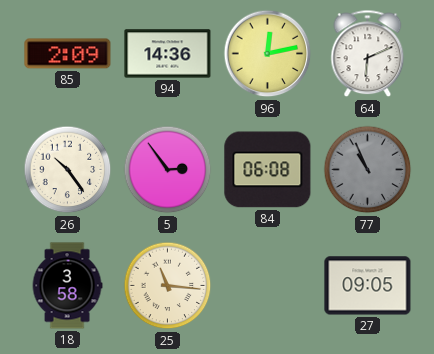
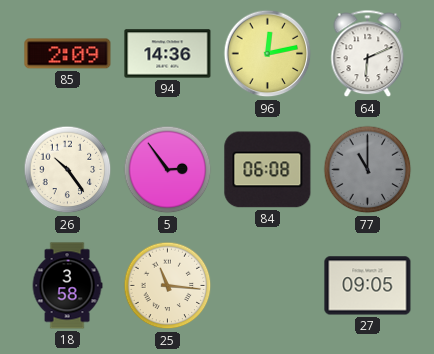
77: 10:56 -> 11:00
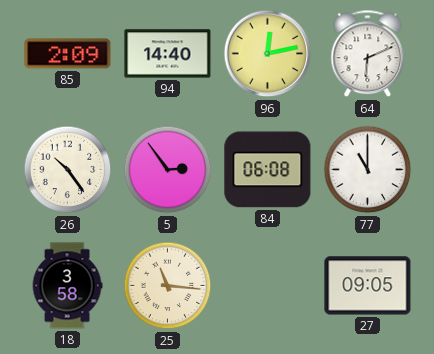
94: 14:36 -> 14:40
77 dial: grey -> white
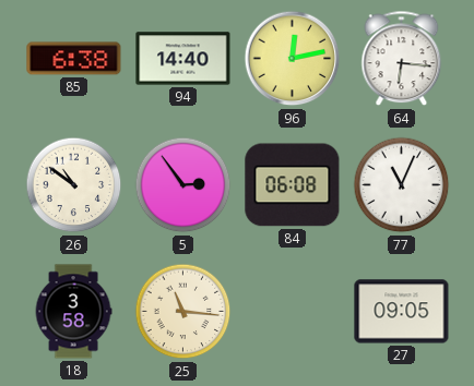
85: 2:09 -> 6:38
64: 6:11 -> 6:16
26: 10:24 -> 10:51
77: 11:00 -> 11:04
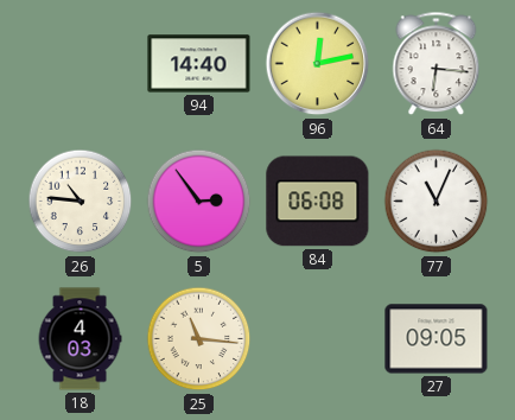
85: 6:38 -> none
26: 10:51 -> 10:46
18: 3:58 -> 4:03
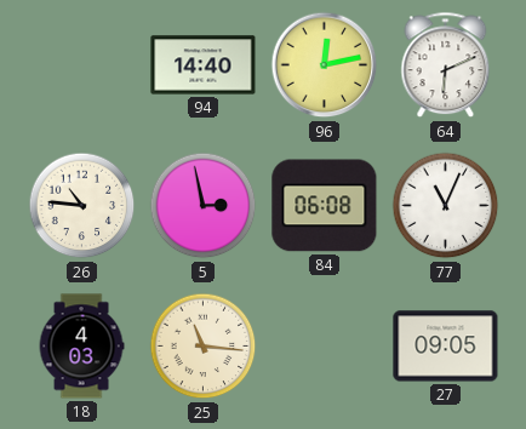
64: 6:16 -> 6:11
5: 2:54 -> 2:58
